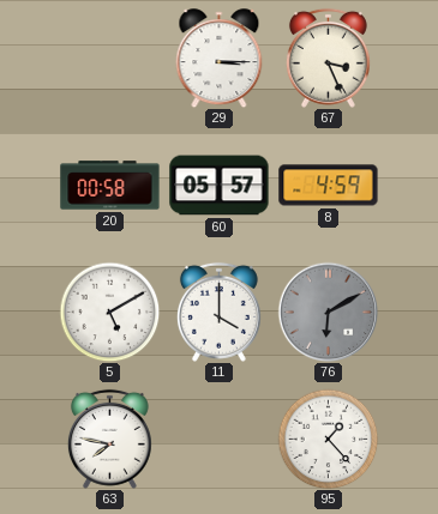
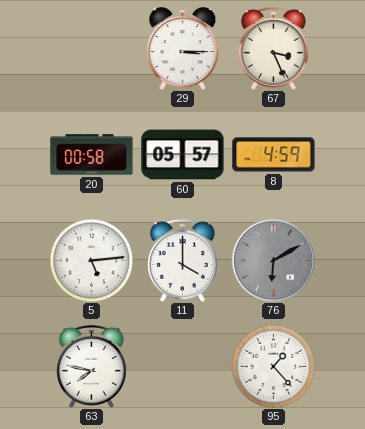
5: 5:10 -> 5:14
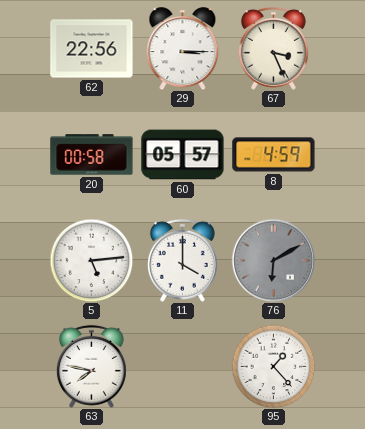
62: none -> 22:56
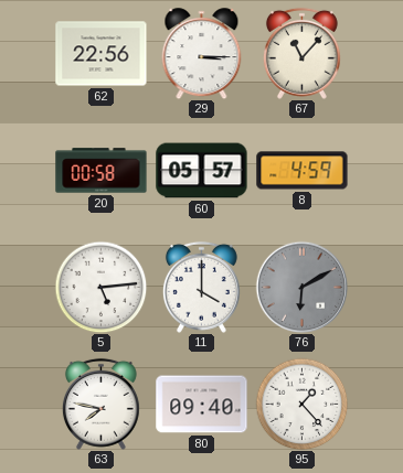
67: 3:26 -> 11:07
80: none -> 09:40
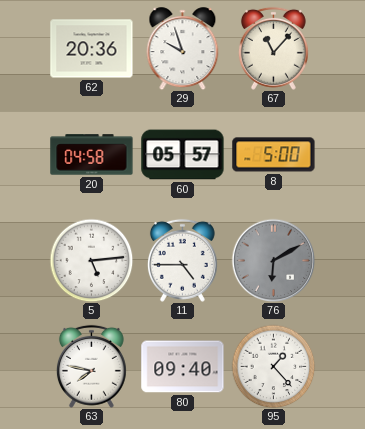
62: 22:56 -> 20:36
29: 3:15 -> 9:57
20: 00:58 -> 04:58
8: 4:59 -> 5:00
11: 4:00 -> 4:45
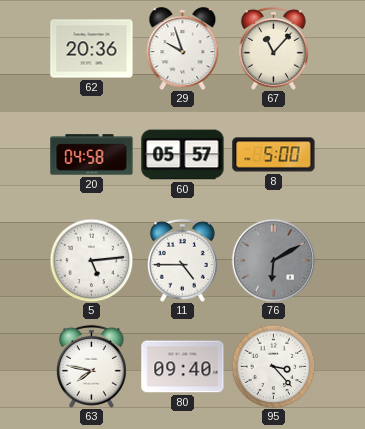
95: 1:23 -> 3:23
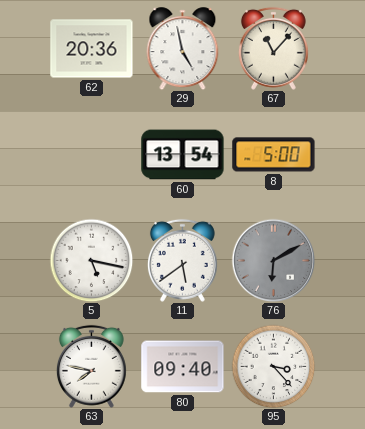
29: 9:57 -> 4:58
20: 04:58 -> none
60: 05:57 -> 13:54
5: 5:14 -> 5:17
11: 4:45 -> 5:39
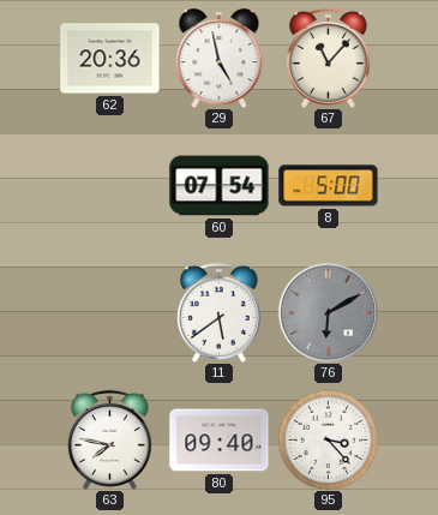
60: 13:54 -> 07:54
5: 5:17 -> none
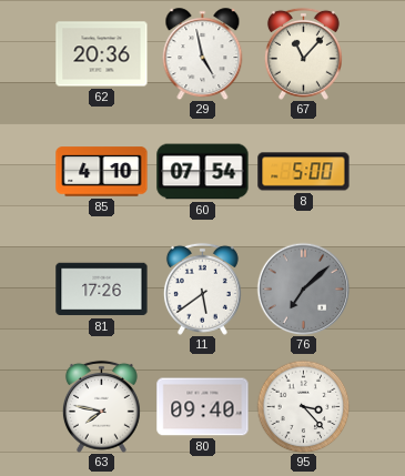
85: none -> 4:10
81: none -> 17:26
76: 6:10 -> 7:08
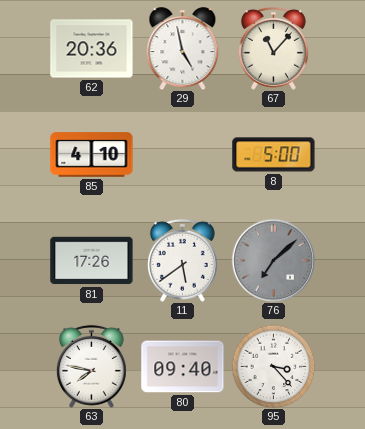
60: 07:54 -> none
